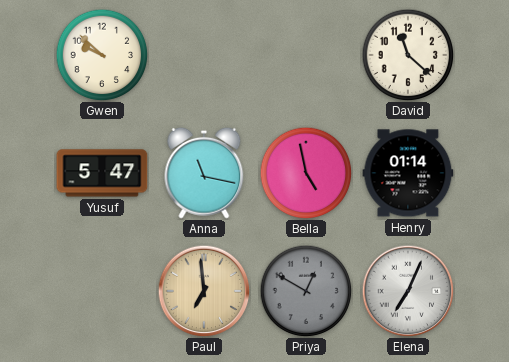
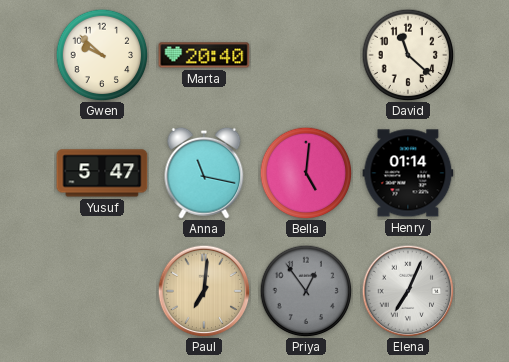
Marta: none -> 20:40
Bella: 4:58 -> 5:01
Paul: 6:59 -> 7:01
Priya: 12:50 -> 12:54
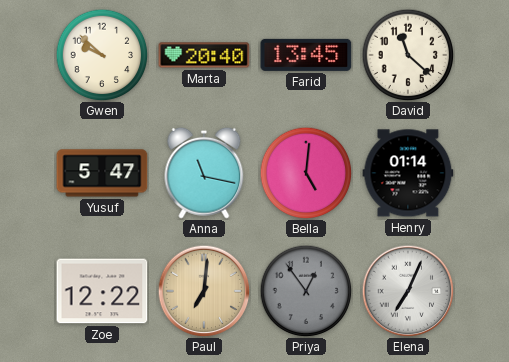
Farid: none -> 13:45
Zoe: none -> 12:22
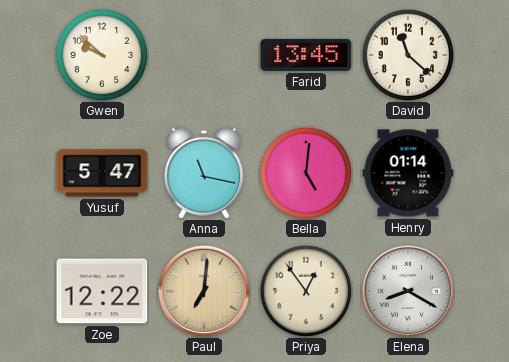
Marta: 20:40 -> none
Priya dial: grey -> cream
Elena: 7:04 -> 8:20
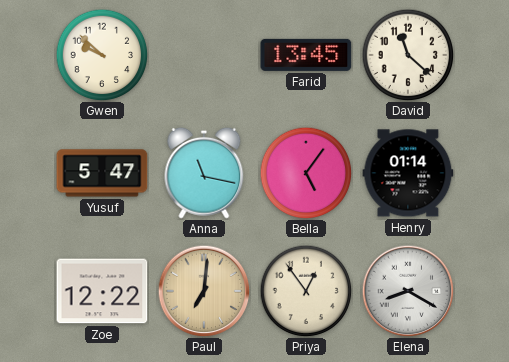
Bella: 5:01 -> 5:06
